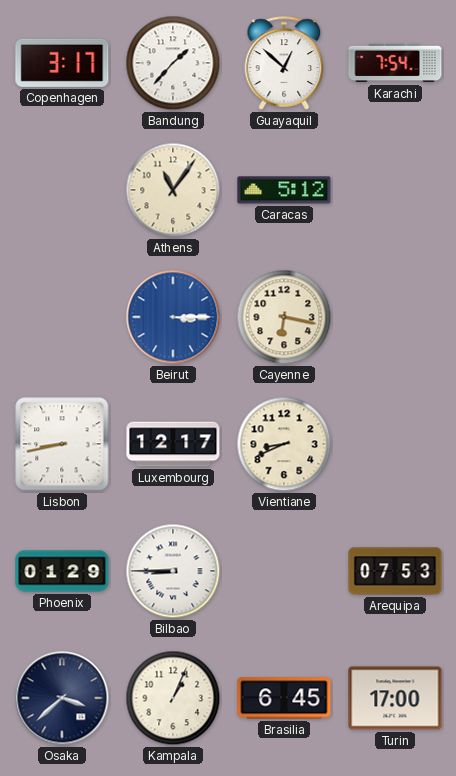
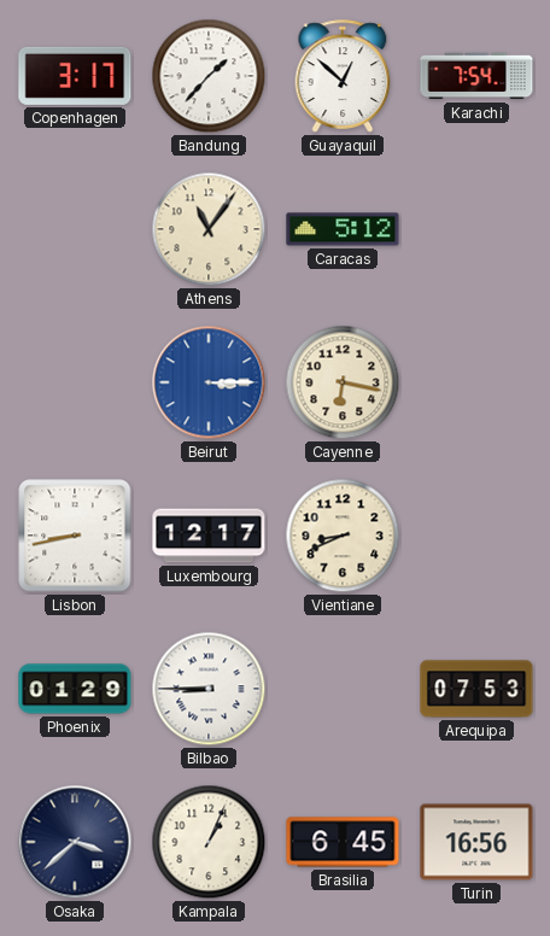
Turin: 17:00 -> 16:56
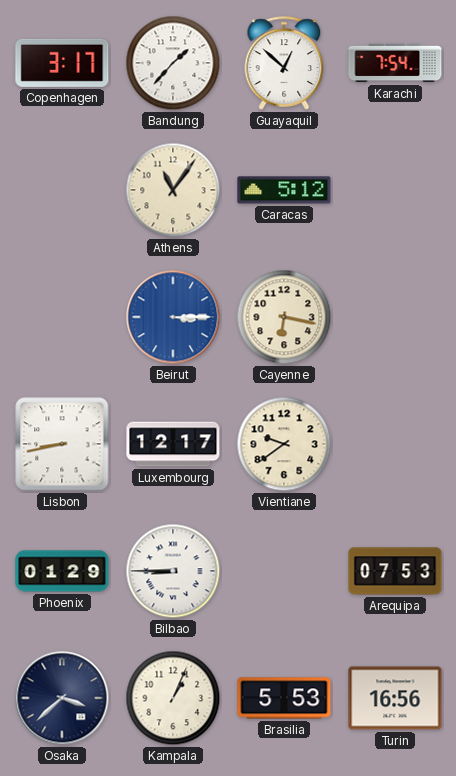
Vientiane: 8:41 -> 9:39
Brasilia: 6:45 -> 5:53
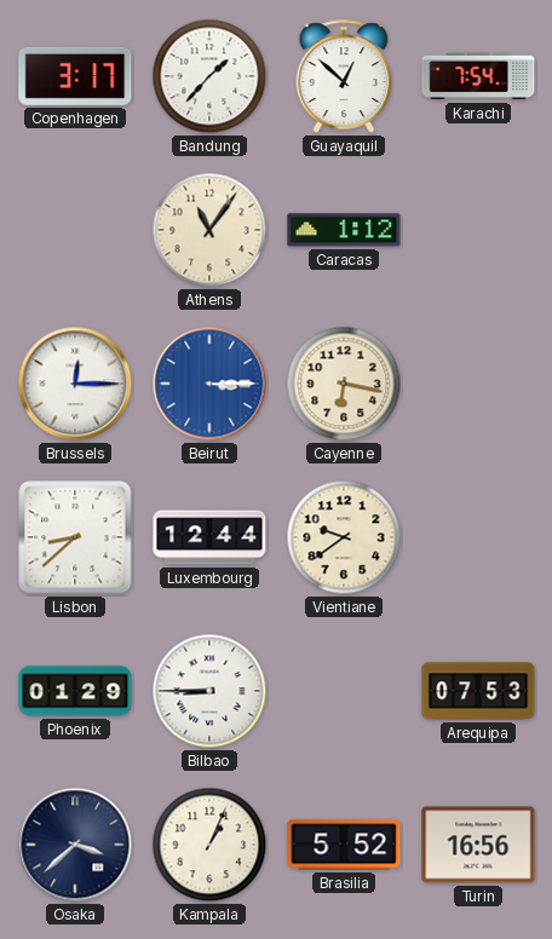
Caracas: 5:12 -> 1:12
Brussels: none -> 12:15
Lisbon: 8:43 -> 8:38
Luxembourg: 12:17 -> 12:44
Brasilia: 5:53 -> 5:52
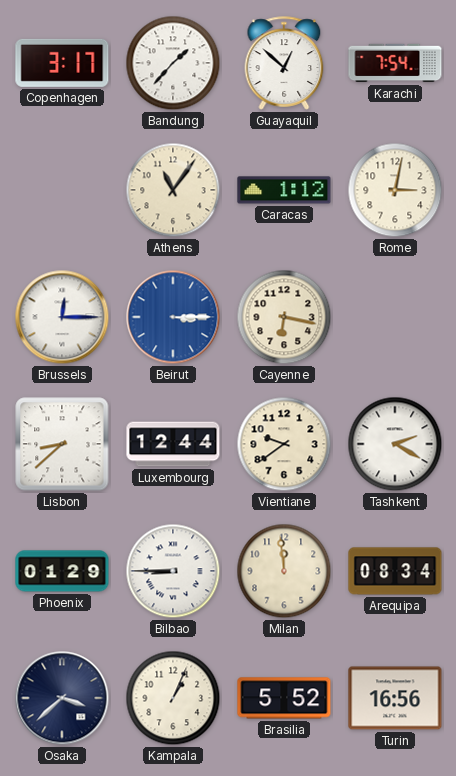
Rome: none -> 3:02
Tashkent: none -> 2:20
Milan: none -> 11:59
Arequipa: 07:53 -> 08:34
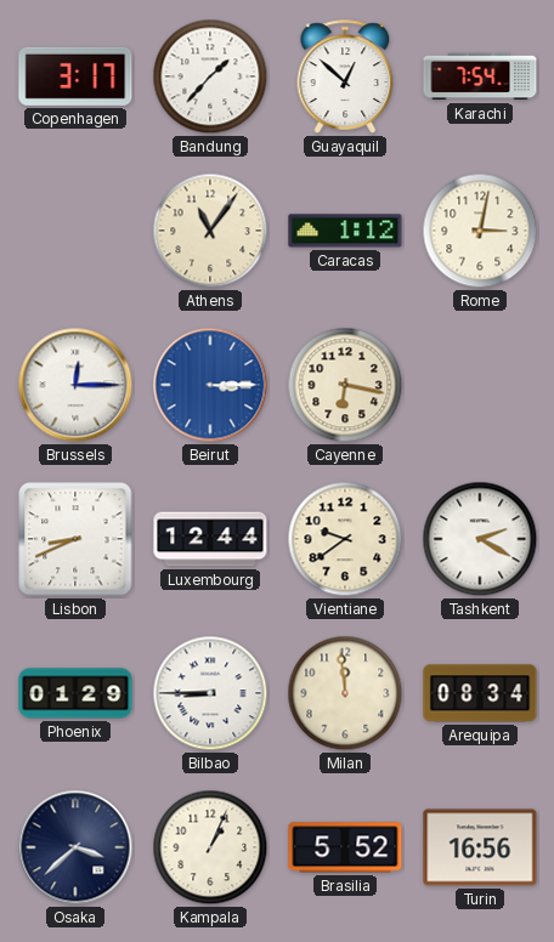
Lisbon: 8:38 -> 8:41
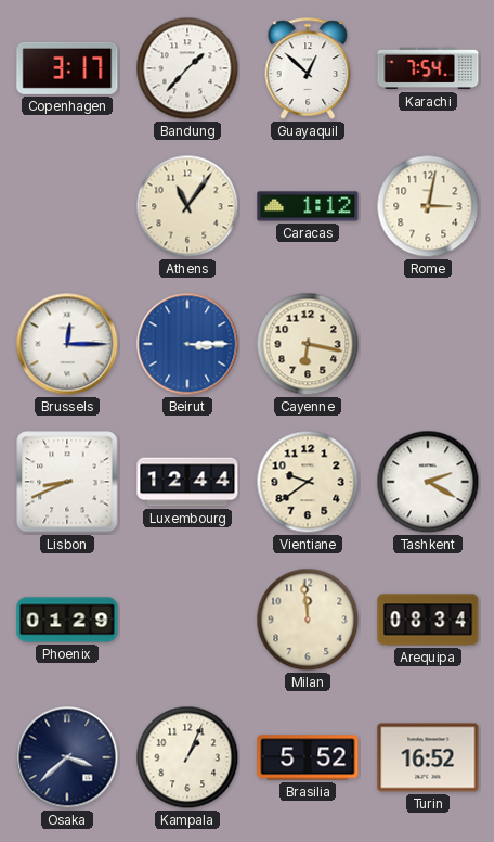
Bilbao: 8:45 -> none
Turin: 16:56 -> 16:52
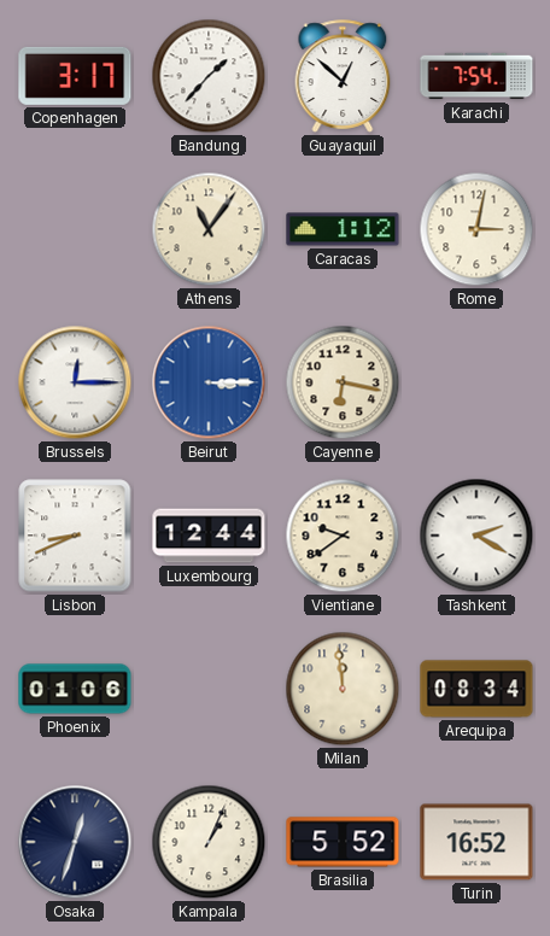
Phoenix: 01:29 -> 01:06
Osaka: 3:38 -> 12:33
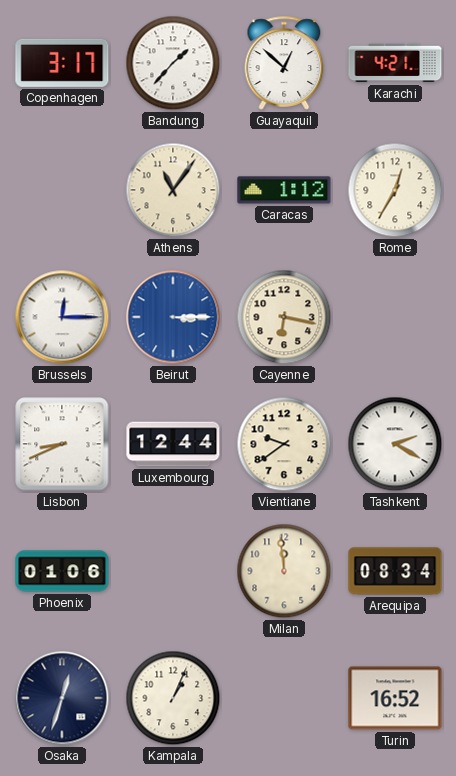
Karachi: 7:54 -> 4:21
Rome: 3:02 -> 12:35
Brasilia: 5:52 -> none
